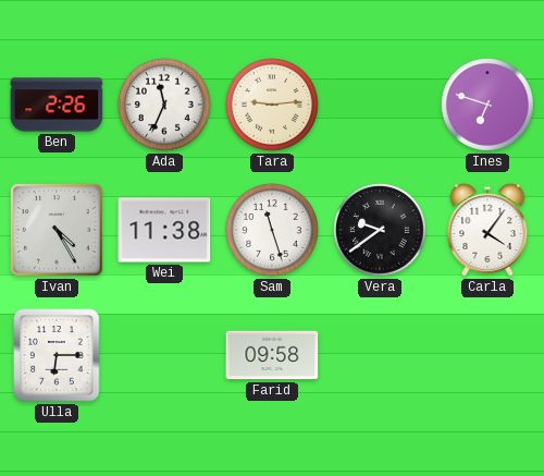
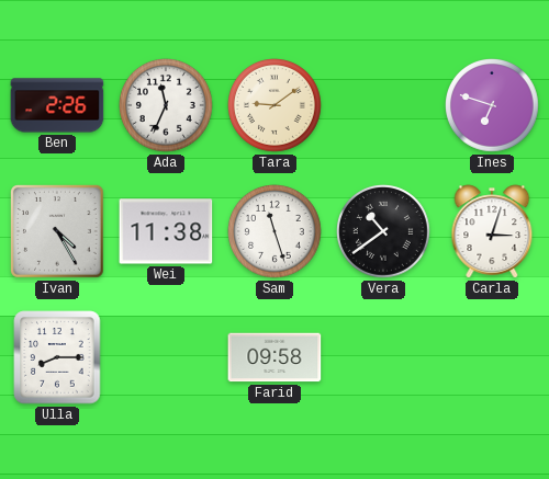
Tara: 9:14 -> 9:09
Vera: 9:39 -> 10:39
Carla: 4:06 -> 3:03
Ulla: 6:15 -> 8:15
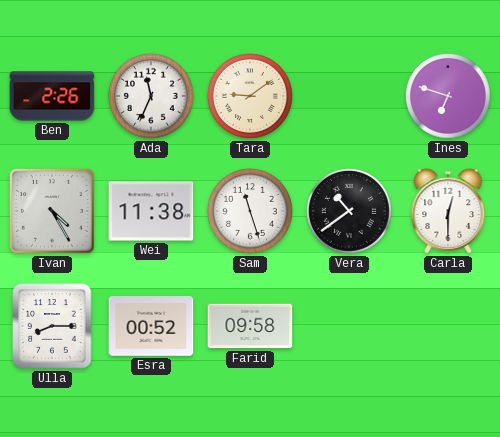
Carla: 3:03 -> 12:30
Esra: none -> 00:52
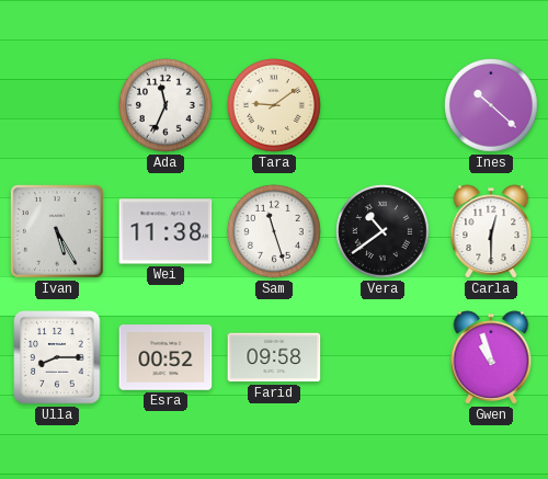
Ben: 2:26 -> none
Ines: 6:48 -> 10:22
Ivan: 4:25 -> 5:25
Gwen: none -> 10:57
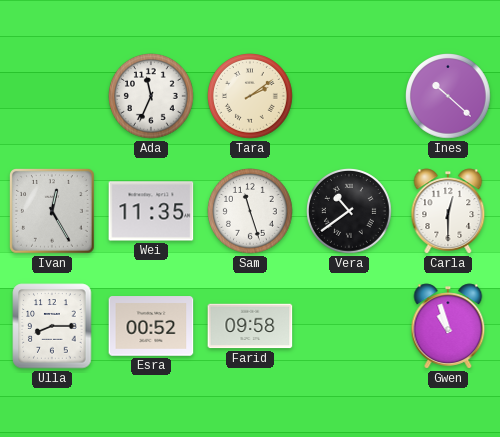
Tara: 9:09 -> 2:09
Ivan: 5:25 -> 12:25
Wei: 11:38 -> 11:35
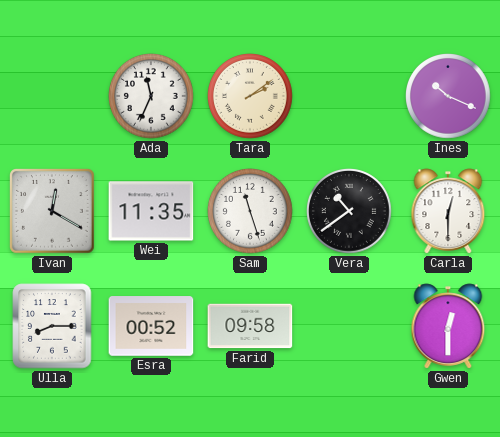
Ines: 10:22 -> 10:19
Ivan: 12:25 -> 12:20
Gwen: 10:57 -> 12:30
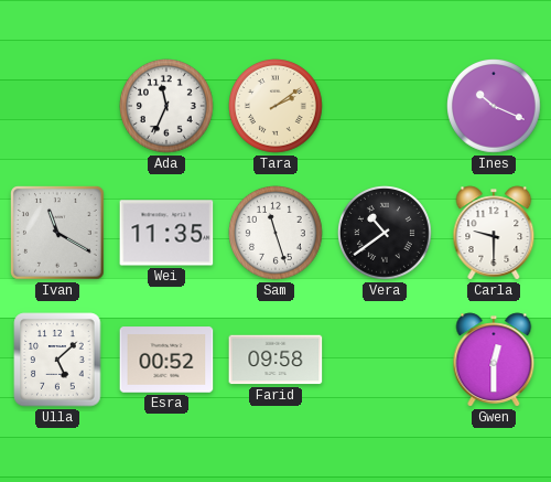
Ivan: 12:20 -> 11:20
Carla: 12:30 -> 9:30
Ulla: 8:15 -> 5:08
